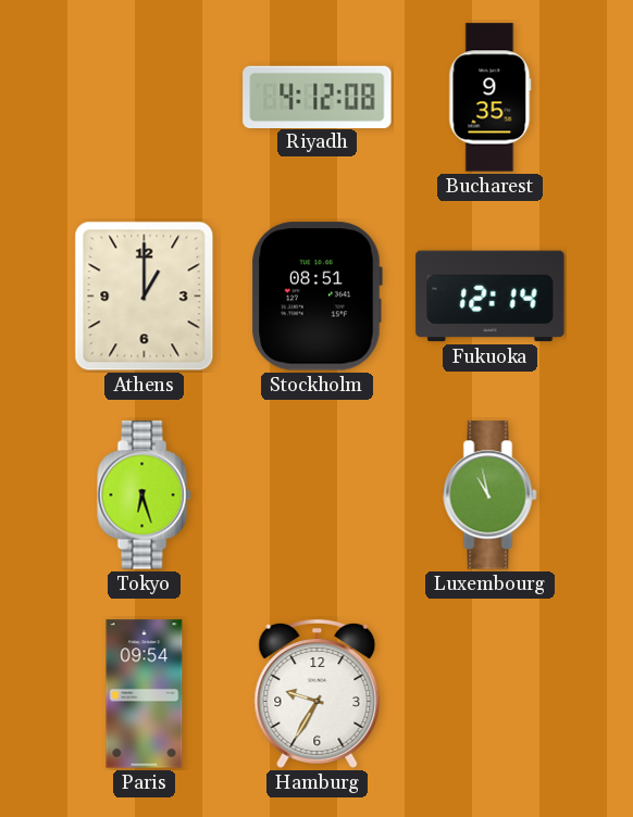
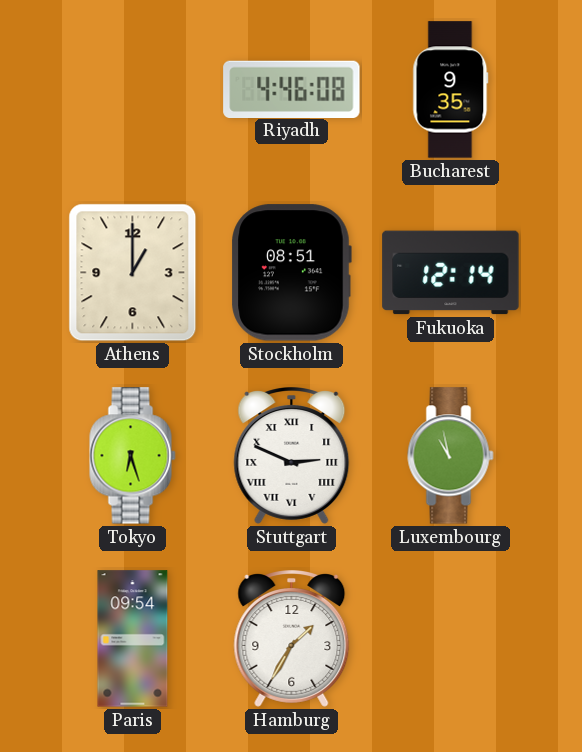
Riyadh: 4:12 -> 4:46
Stuttgart: none -> 2:49
Hamburg: 9:35 -> 1:35
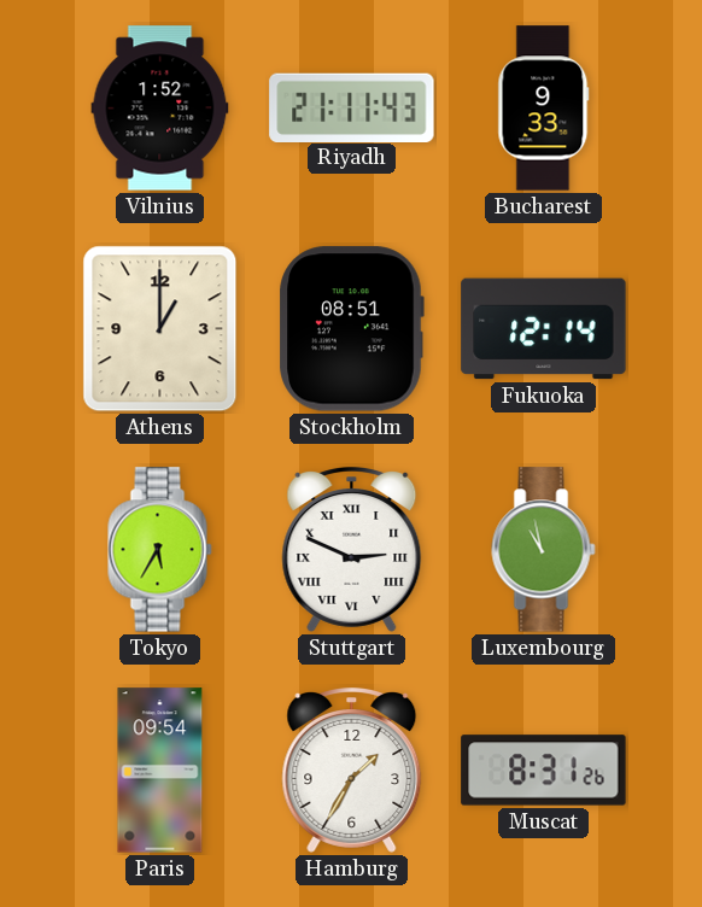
Vilnius: none -> 1:52
Riyadh: 4:46 -> 21:11
Bucharest: 9:35 -> 9:33
Tokyo: 6:27 -> 5:35
Muscat: none -> 8:31
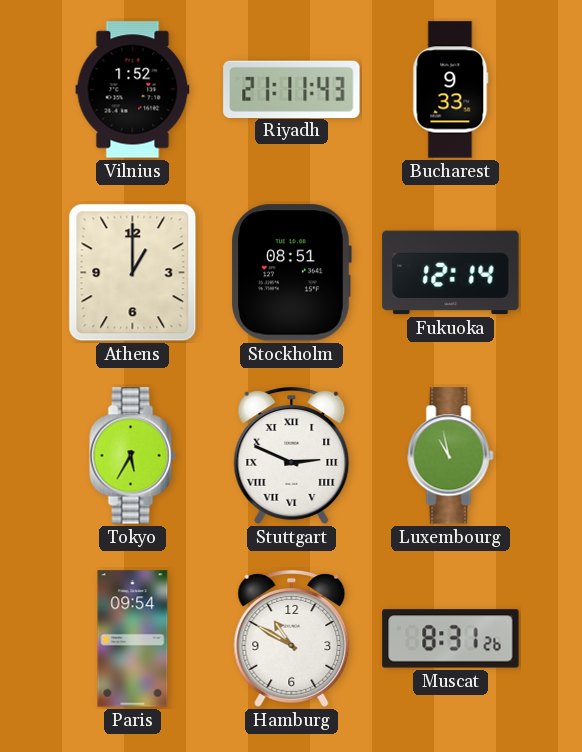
Hamburg: 1:35 -> 10:50
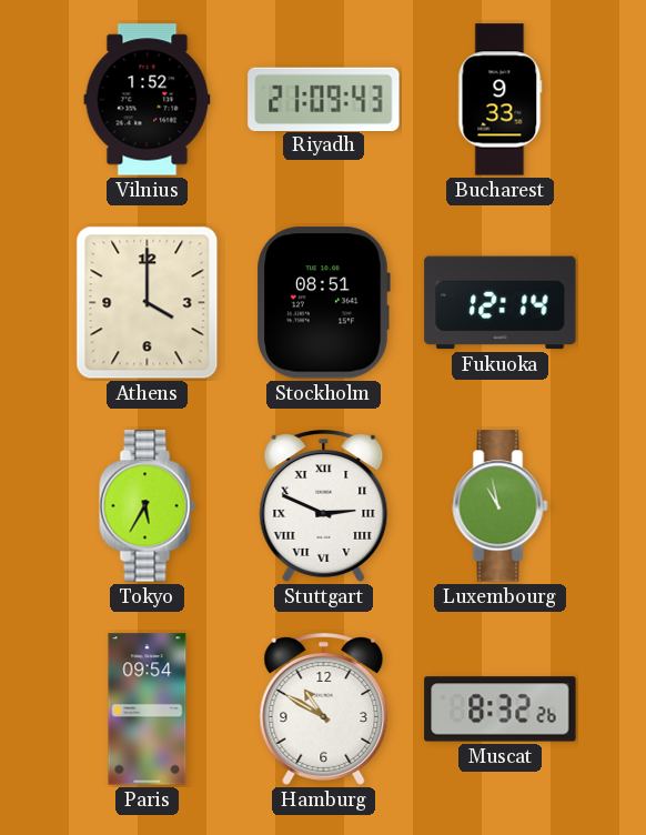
Riyadh: 21:11 -> 21:09
Athens: 1:00 -> 4:00
Muscat: 8:31 -> 8:32
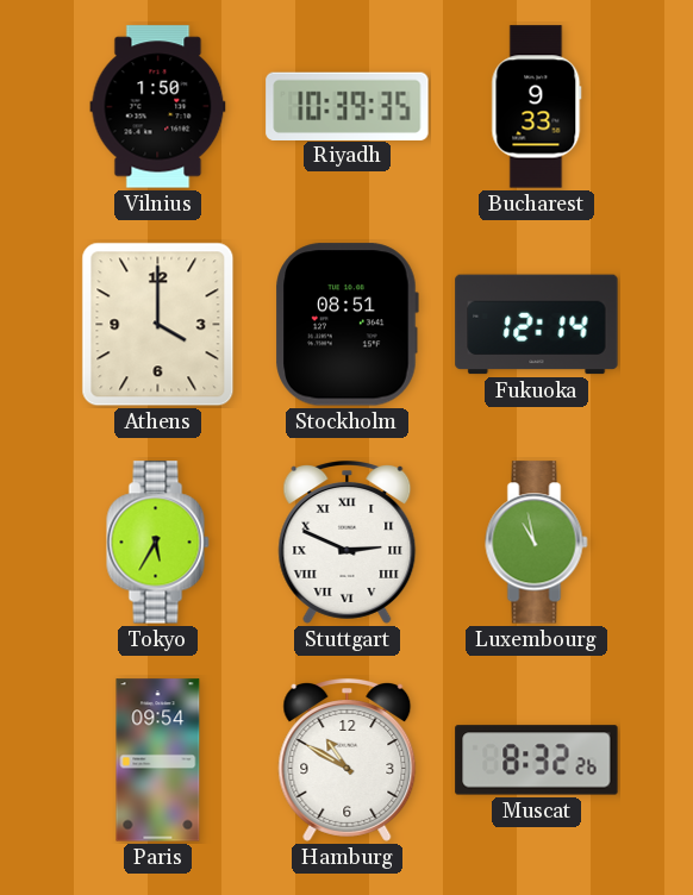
Vilnius: 1:52 -> 1:50
Riyadh: 21:09 -> 10:39
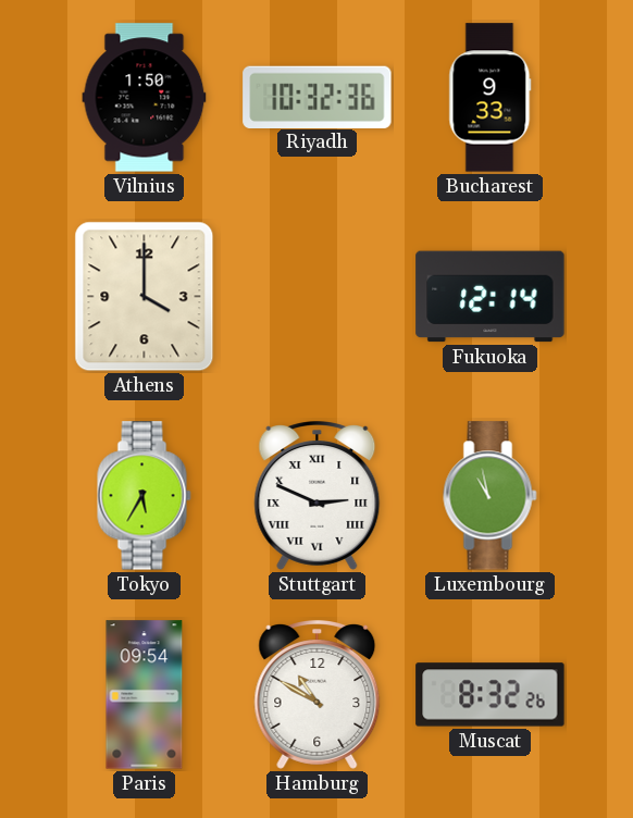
Riyadh: 10:39 -> 10:32
Stockholm: 08:51 -> none
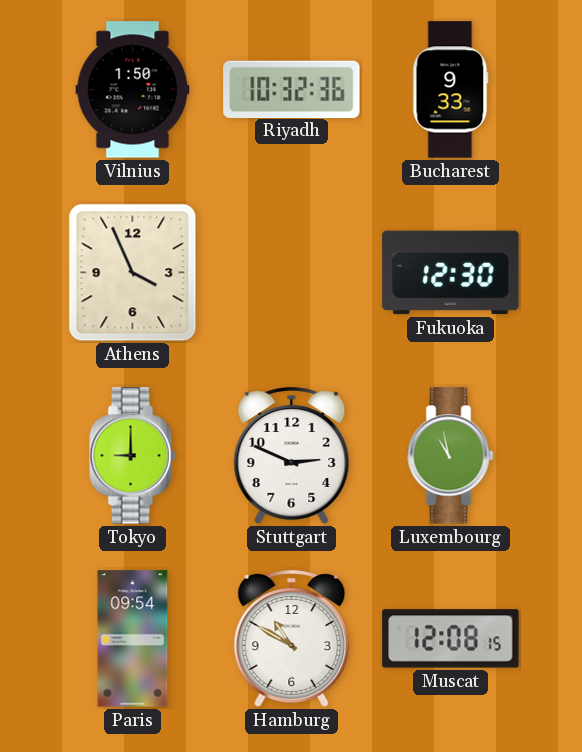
Athens: 4:00 -> 3:56
Fukuoka: 12:14 -> 12:30
Tokyo: 5:35 -> 9:00
Stuttgart numerals: Roman -> Arabic
Muscat: 8:32 -> 12:08
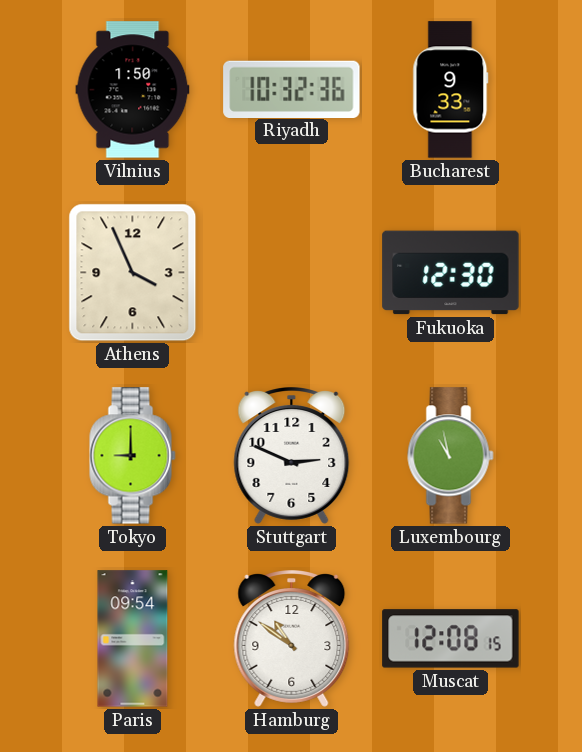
Hamburg: 10:50 -> 10:51
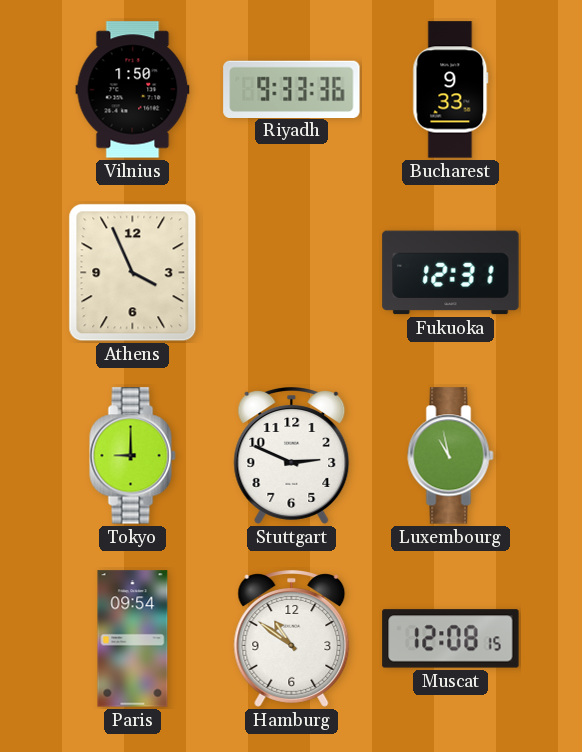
Riyadh: 10:32 -> 9:33
Fukuoka: 12:30 -> 12:31
